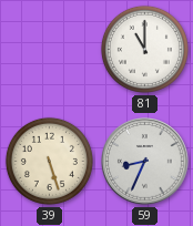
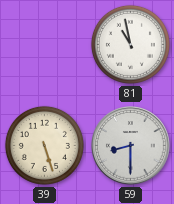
81: 11:00 -> 10:58
59: 8:34 -> 8:30
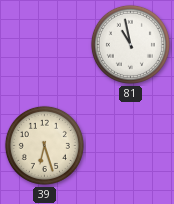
39: 5:27 -> 6:27
59: 8:30 -> none
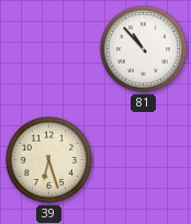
81: 10:58 -> 10:53
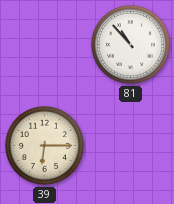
39: 6:27 -> 6:15
